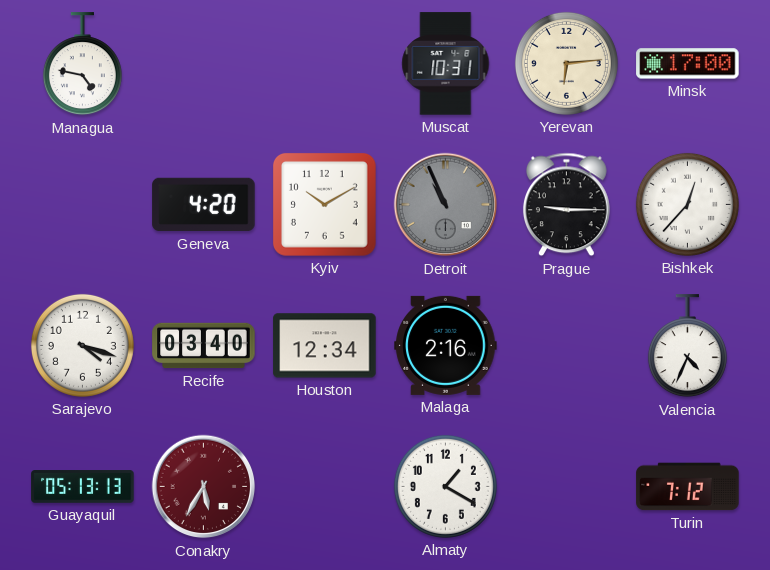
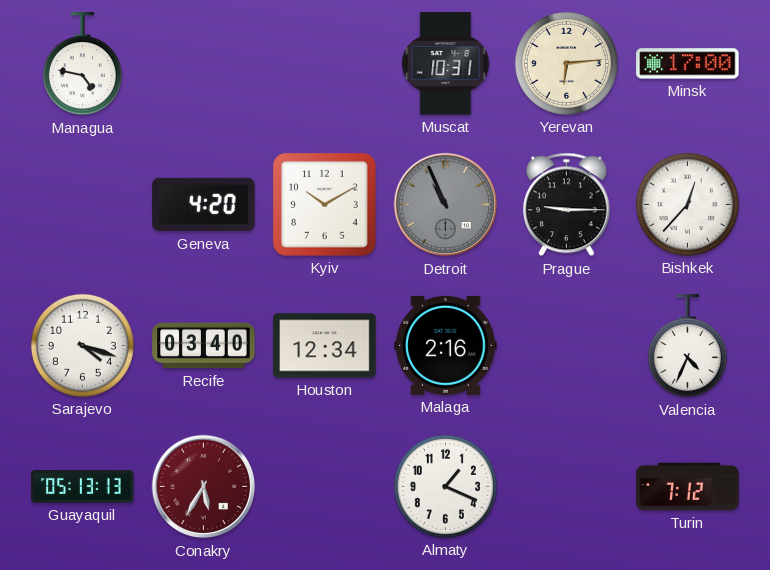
Almaty: 1:20 -> 1:19
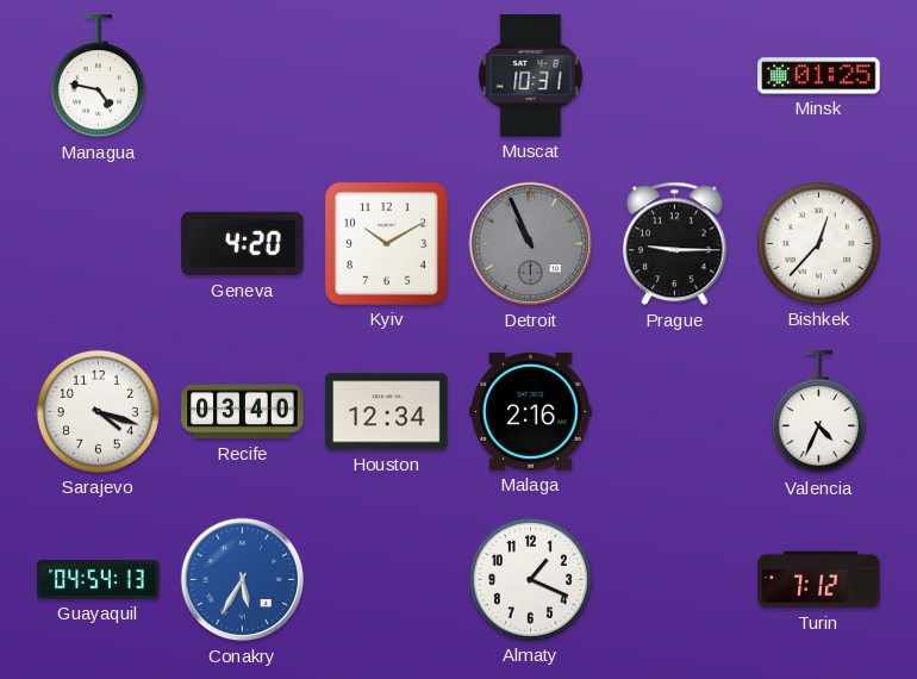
Yerevan: 6:14 -> none
Minsk: 17:00 -> 01:25
Guayaquil: 05:13 -> 04:54
Conakry dial: burgundy -> blue
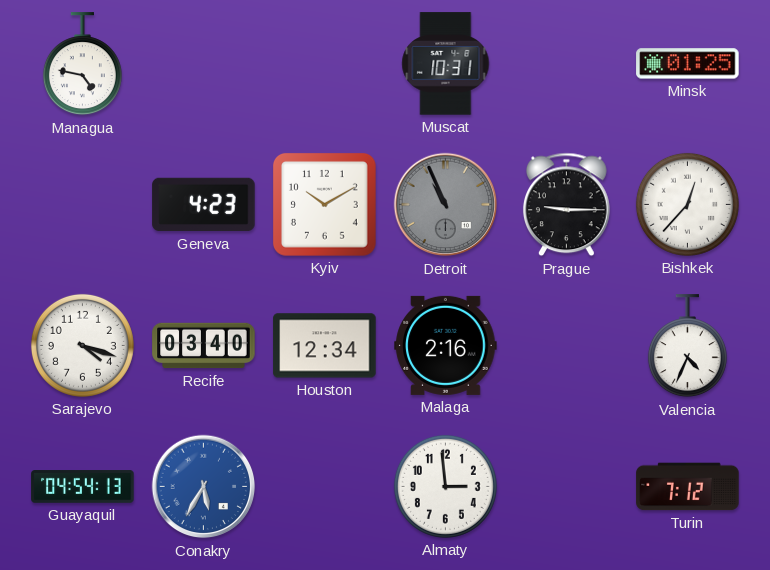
Geneva: 4:20 -> 4:23
Almaty: 1:19 -> 2:59
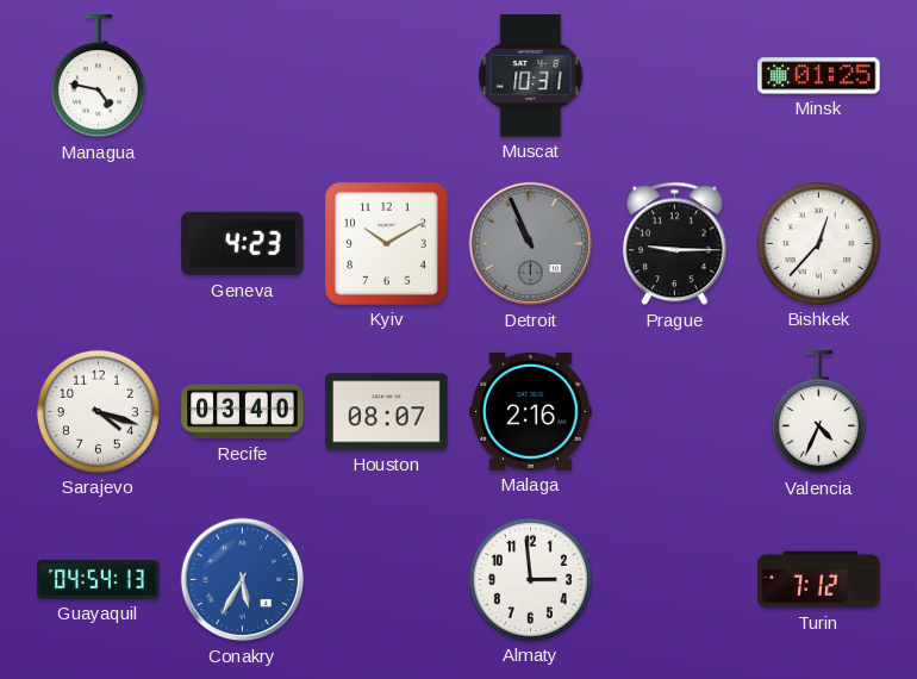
Houston: 12:34 -> 08:07
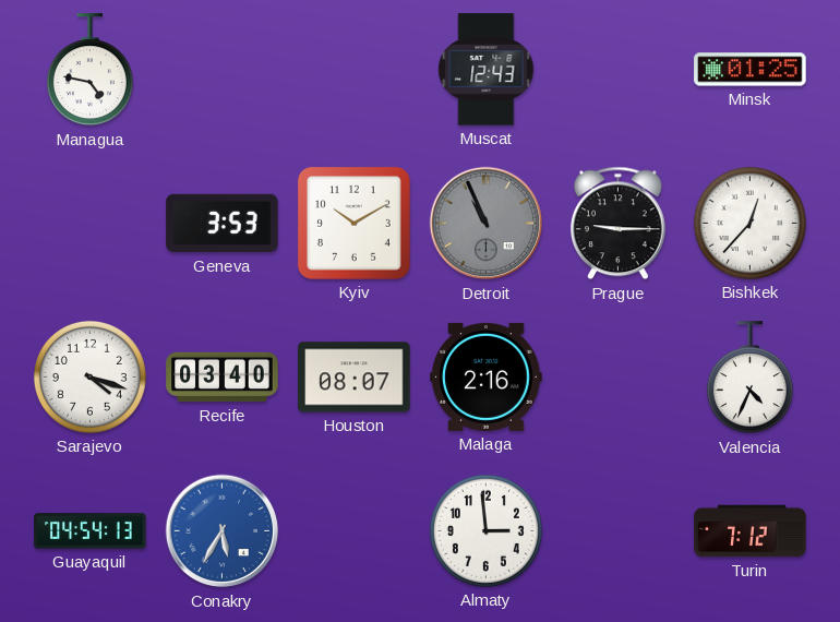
Muscat: 10:31 -> 12:43
Geneva: 4:23 -> 3:53
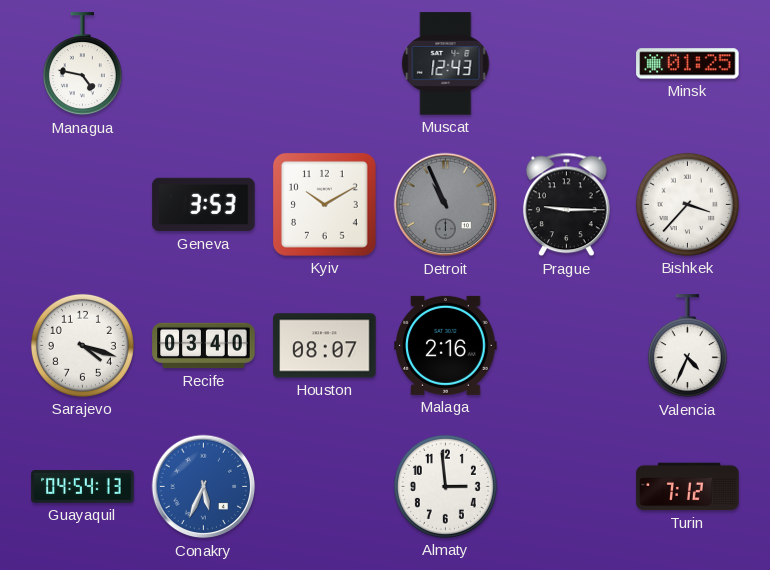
Bishkek: 12:37 -> 3:37
Conakry: 5:35 -> 5:34
